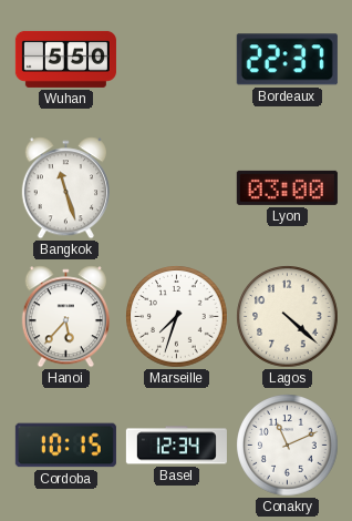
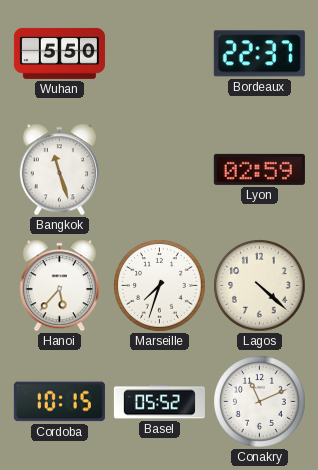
Lyon: 03:00 -> 02:59
Basel: 12:34 -> 05:52
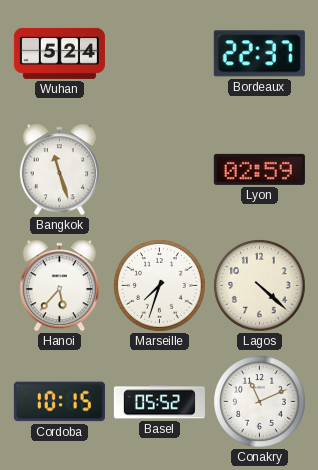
Wuhan: 5:50 -> 5:24
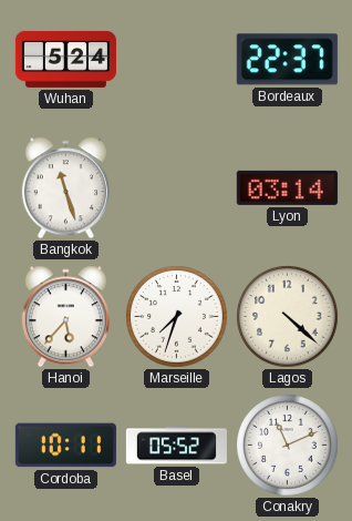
Lyon: 02:59 -> 03:14
Cordoba: 10:15 -> 10:11
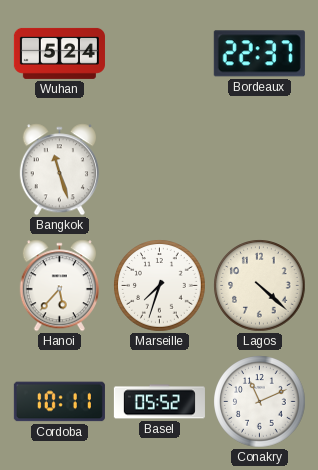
Lyon: 03:14 -> none
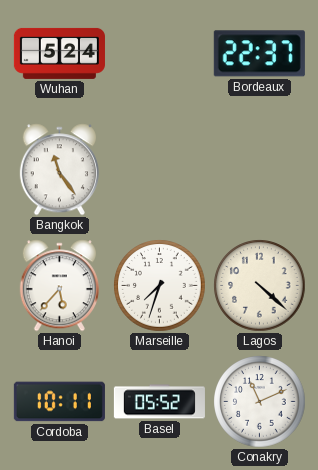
Bangkok: 11:27 -> 11:24
